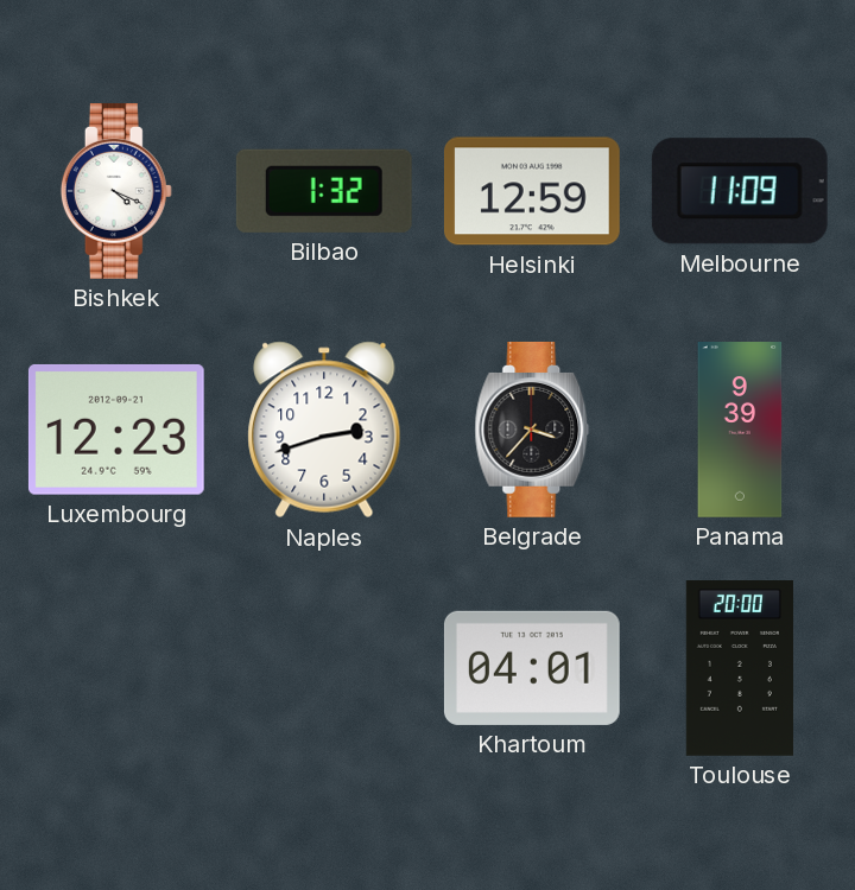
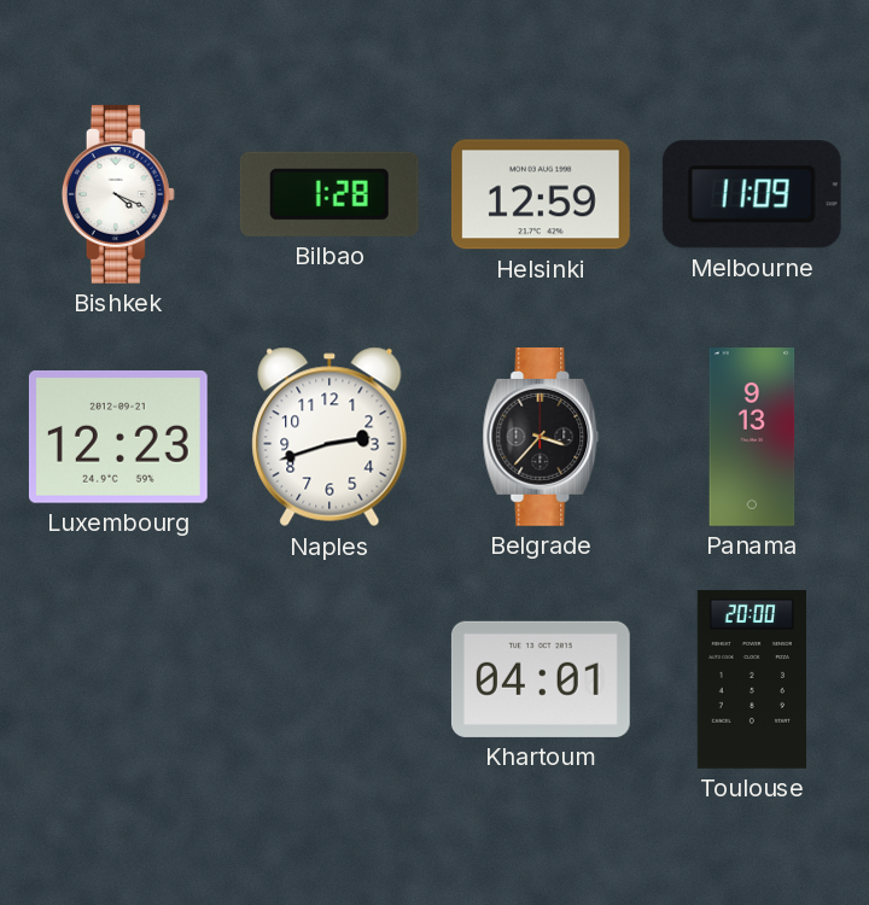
Bilbao: 1:32 -> 1:28
Panama: 9:39 -> 9:13
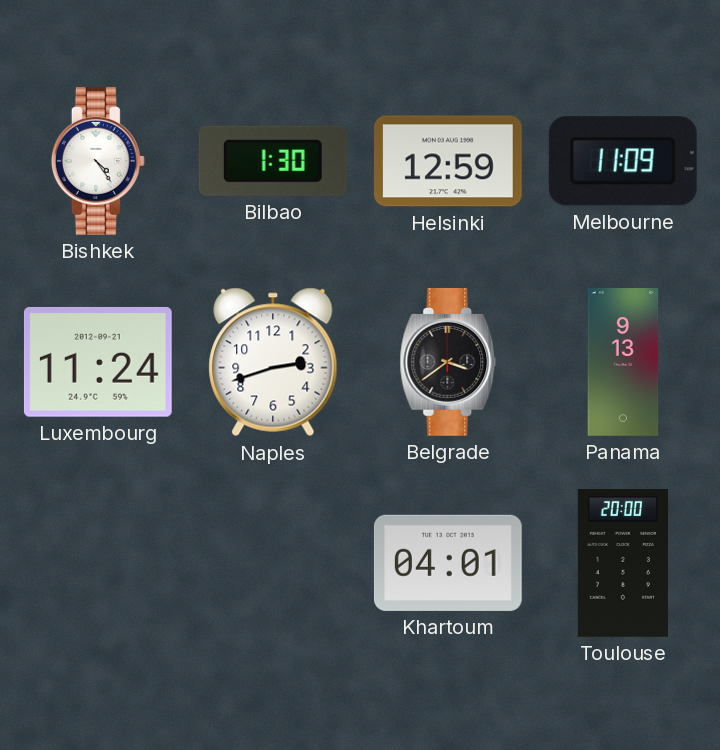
Bishkek: 4:19 -> 4:24
Bilbao: 1:28 -> 1:30
Luxembourg: 12:23 -> 11:24
Belgrade: 3:37 -> 3:39
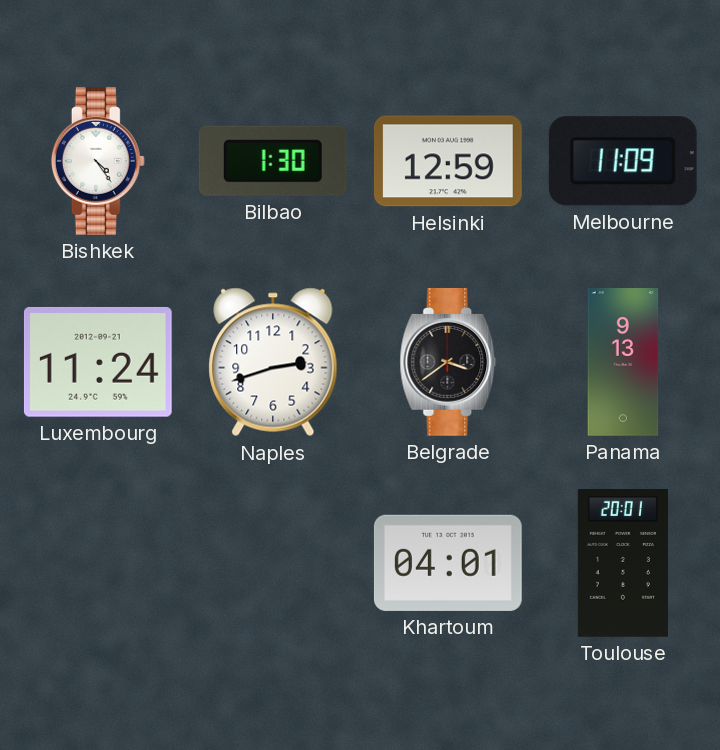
Toulouse: 20:00 -> 20:01
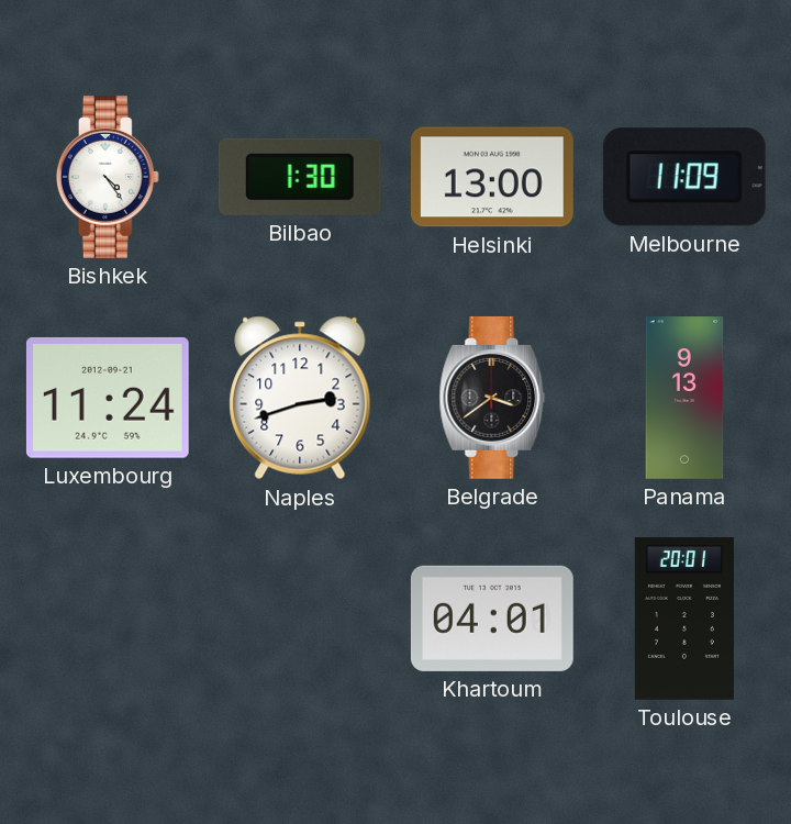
Helsinki: 12:59 -> 13:00
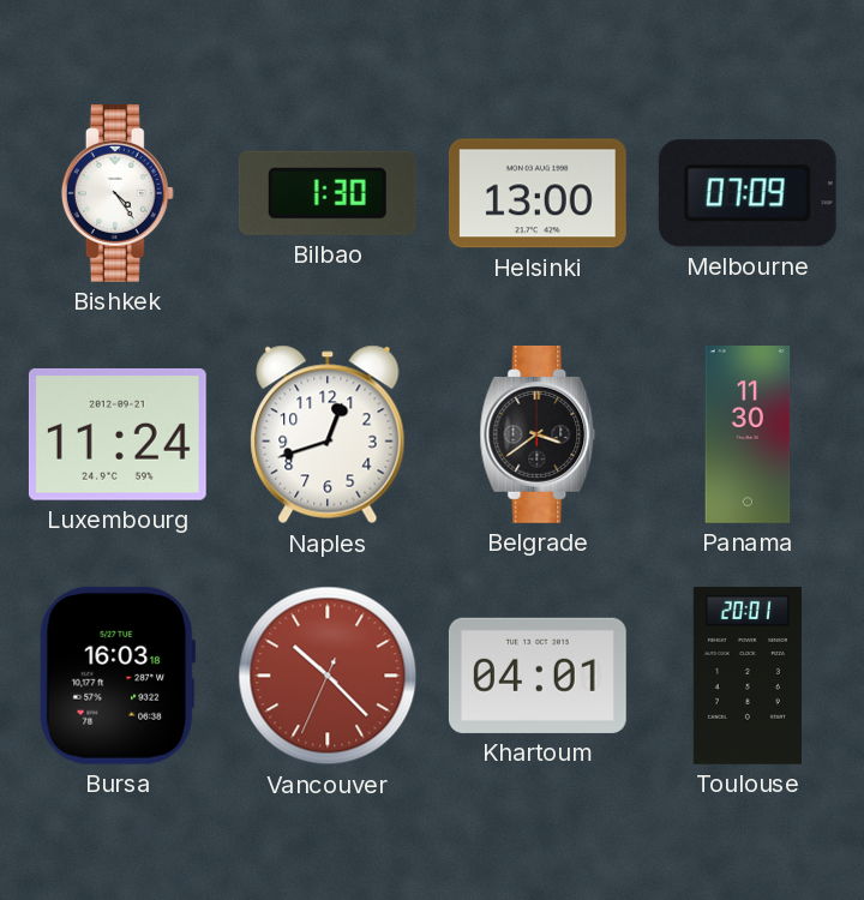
Melbourne: 11:09 -> 07:09
Naples: 2:42 -> 12:42
Panama: 9:13 -> 11:30
Bursa: none -> 16:03
Vancouver: none -> 10:22
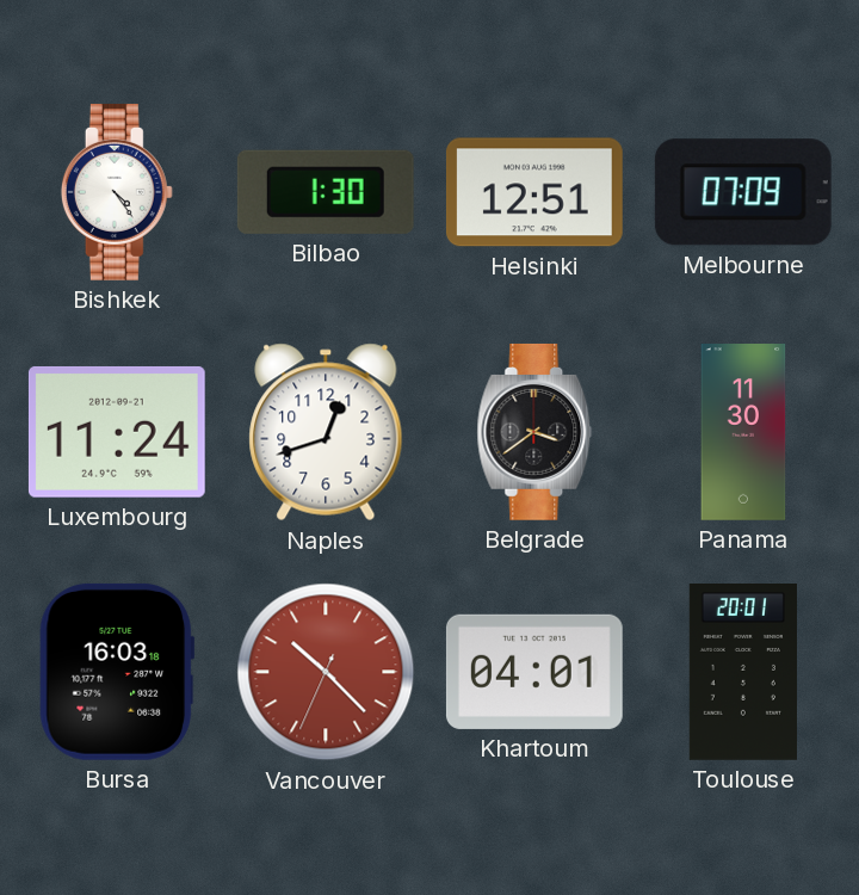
Helsinki: 13:00 -> 12:51
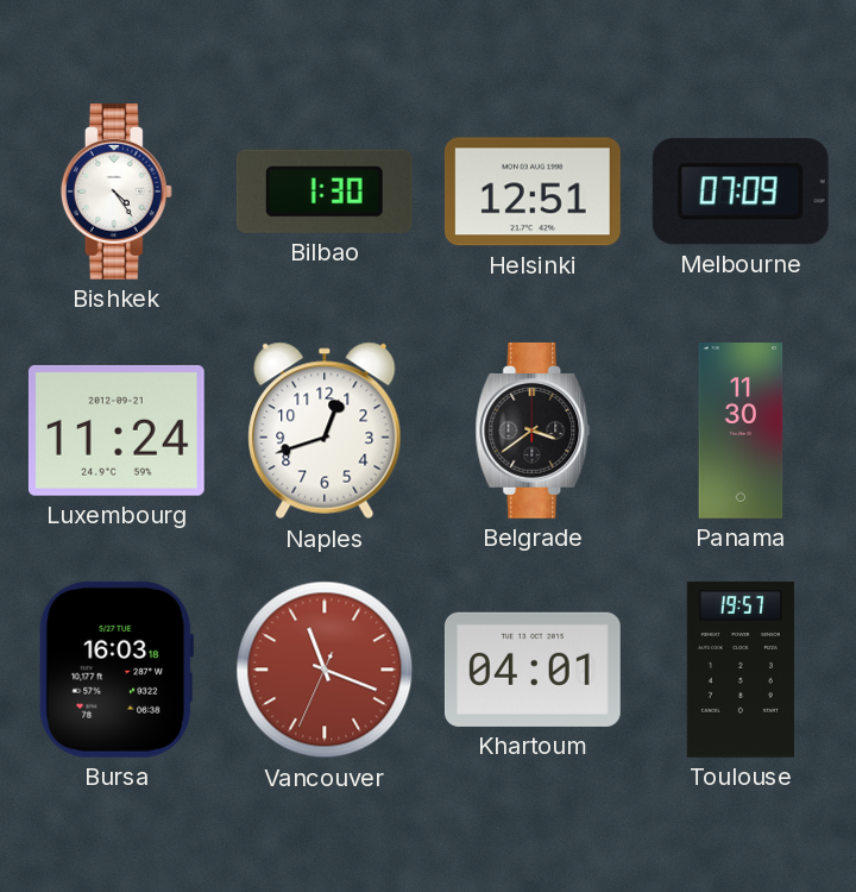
Vancouver: 10:22 -> 11:18
Toulouse: 20:01 -> 19:57
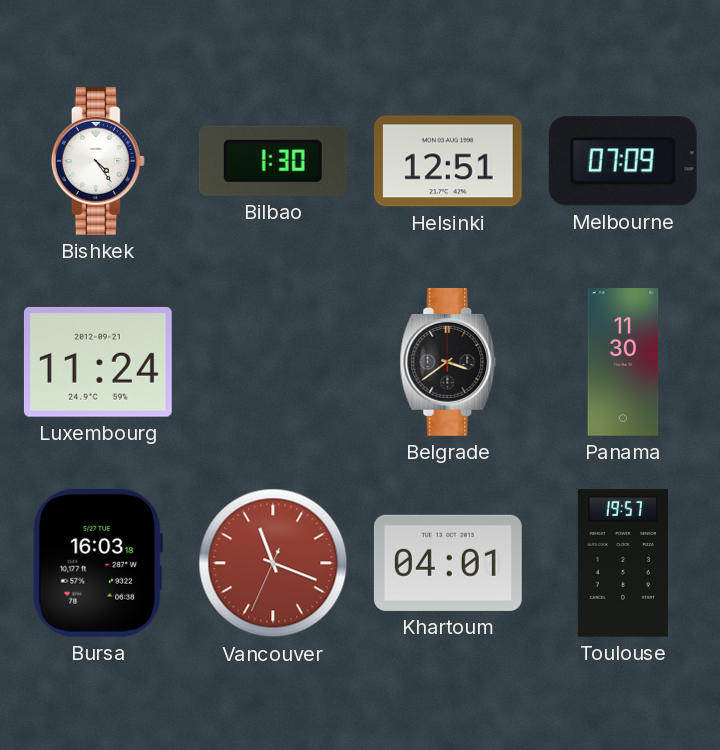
Naples: 12:42 -> none
